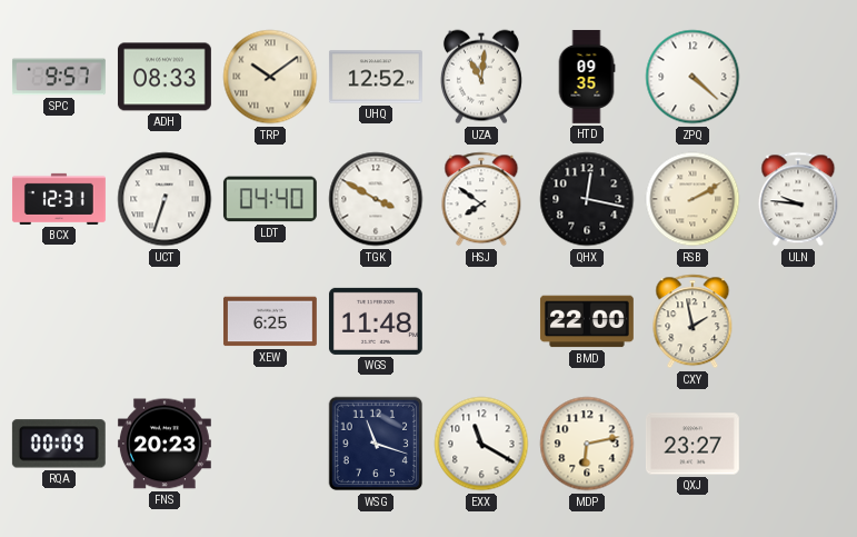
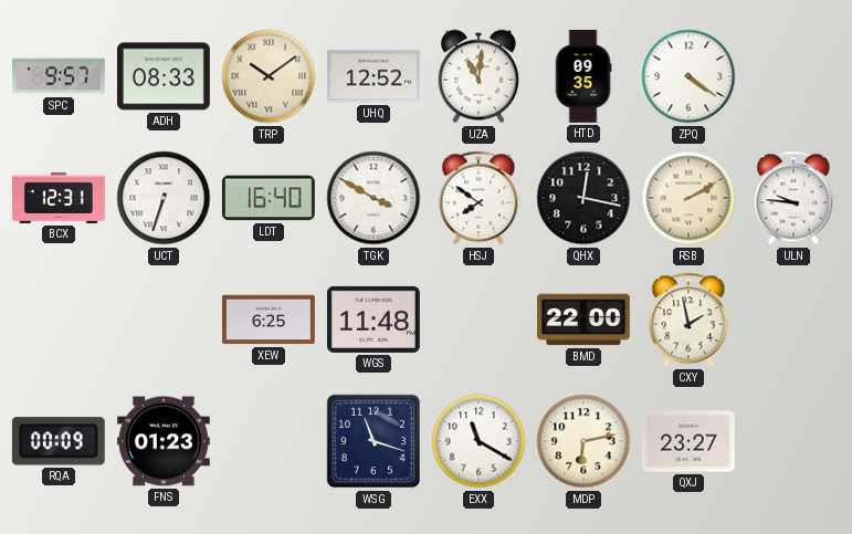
ZPQ: 4:22 -> 4:21
LDT: 04:40 -> 16:40
FNS: 20:23 -> 01:23
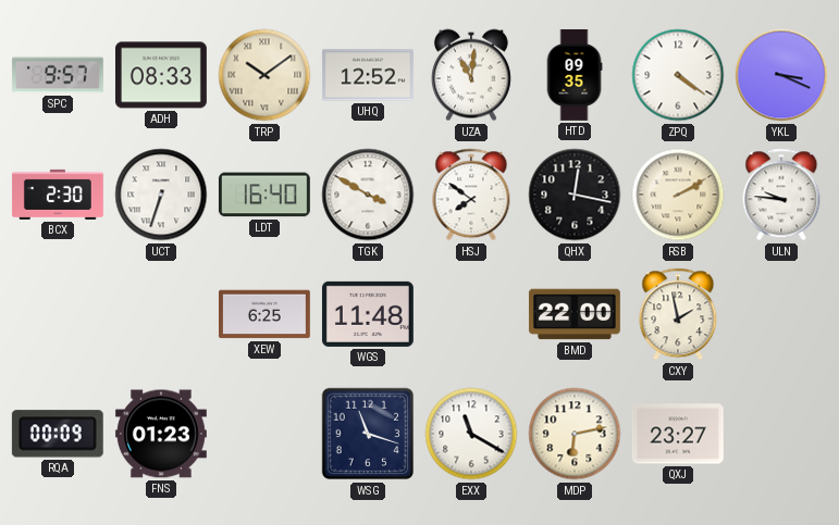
YKL: none -> 3:19
BCX: 12:31 -> 2:30
